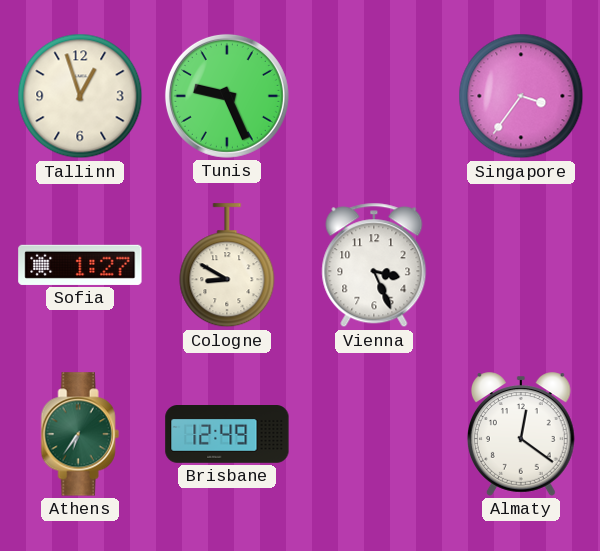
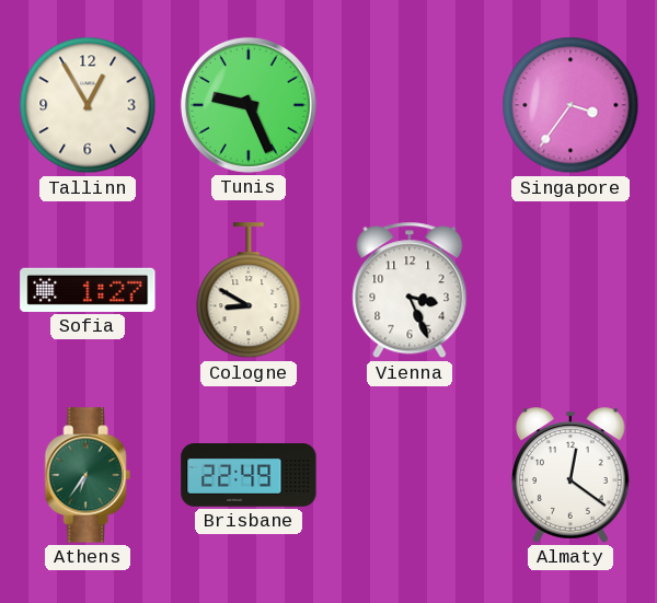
Tallinn: 12:57 -> 12:55
Brisbane: 12:49 -> 22:49
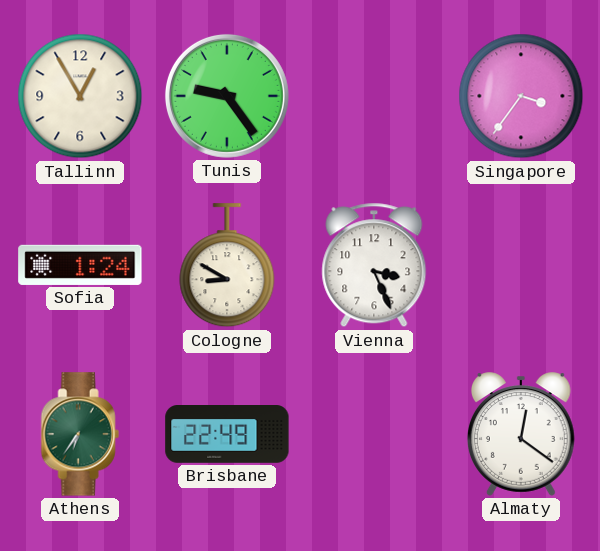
Tunis: 9:26 -> 9:24
Sofia: 1:27 -> 1:24
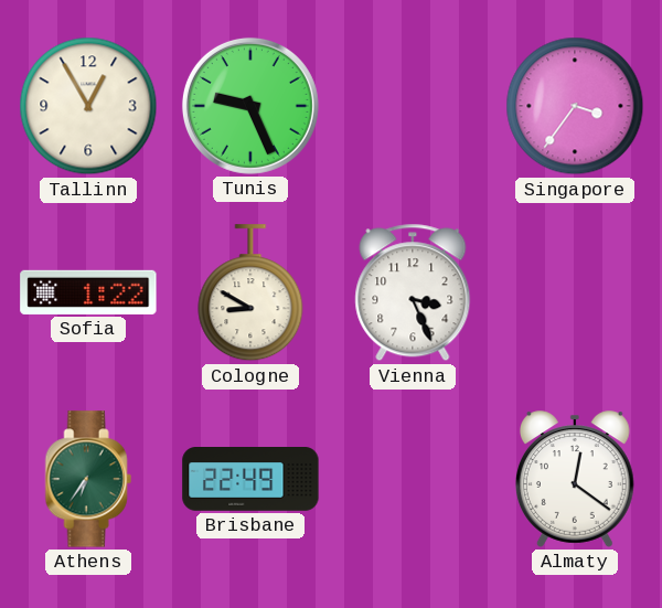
Tunis: 9:24 -> 9:26
Sofia: 1:24 -> 1:22
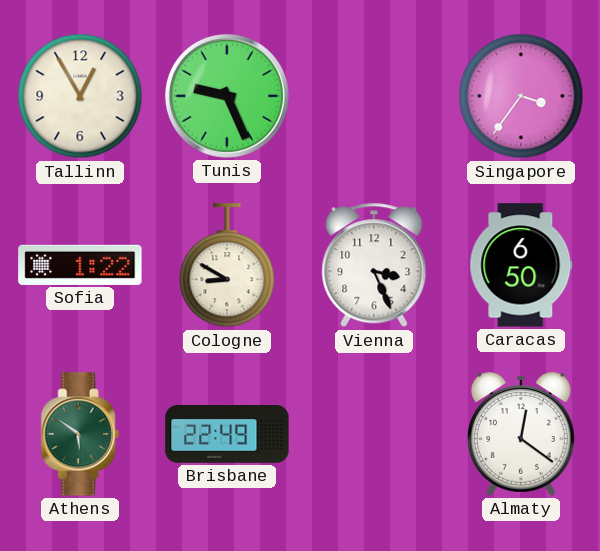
Caracas: none -> 6:50
Athens: 6:36 -> 5:51
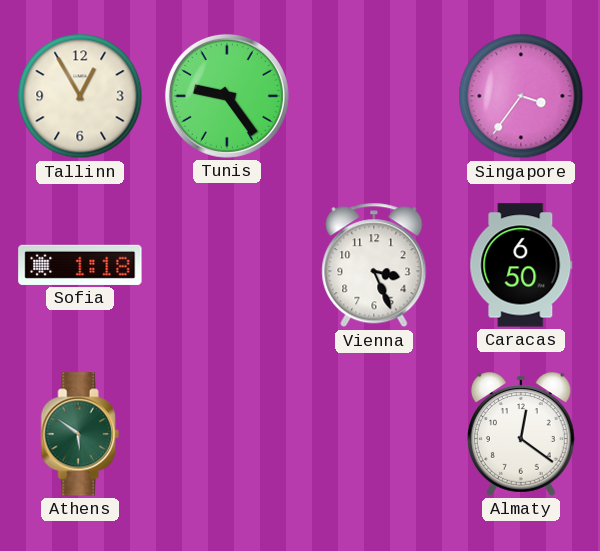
Tunis: 9:26 -> 9:24
Sofia: 1:22 -> 1:18
Cologne: 8:50 -> none
Brisbane: 22:49 -> none
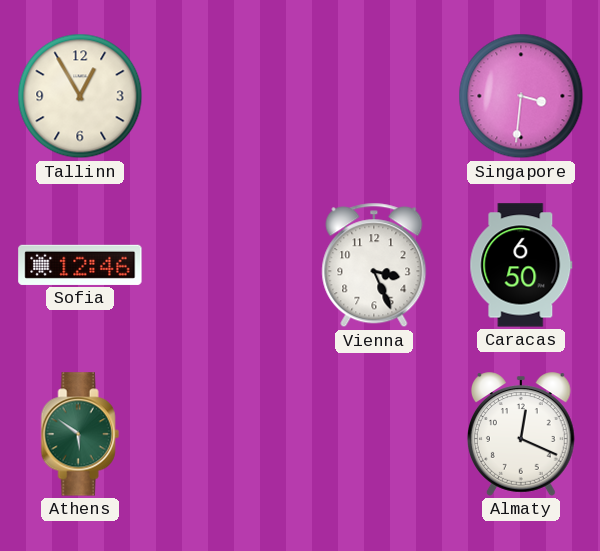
Tunis: 9:24 -> none
Singapore: 3:36 -> 3:31
Sofia: 1:18 -> 12:46
Almaty: 12:21 -> 12:19
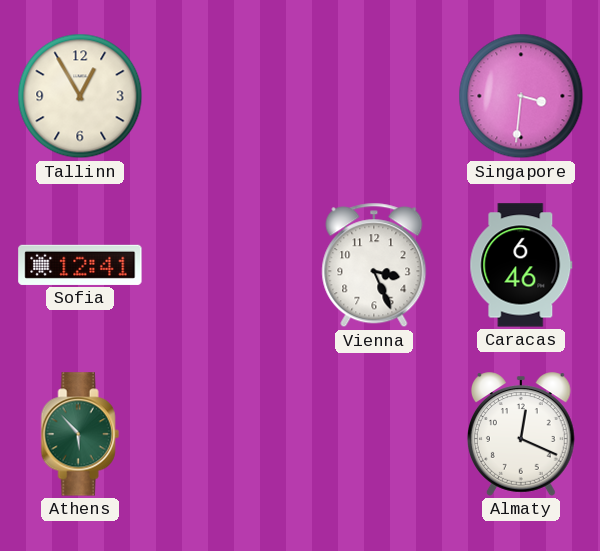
Sofia: 12:46 -> 12:41
Caracas: 6:50 -> 6:46
Athens: 5:51 -> 5:53
